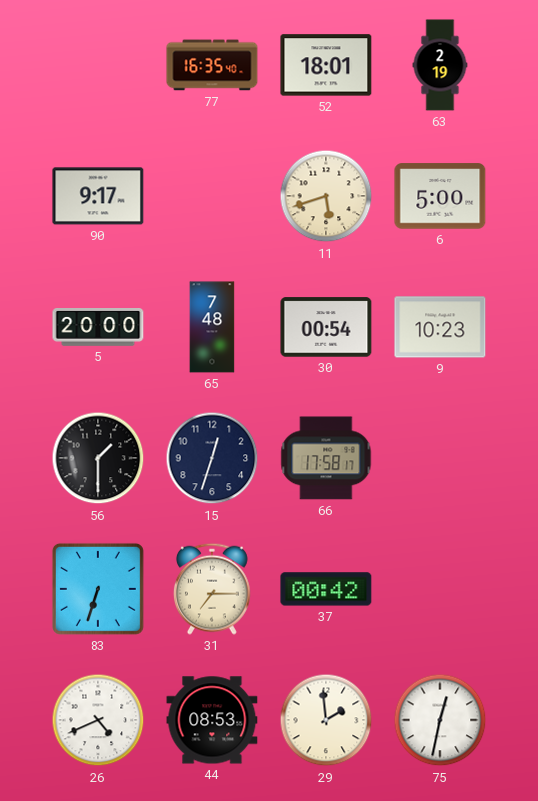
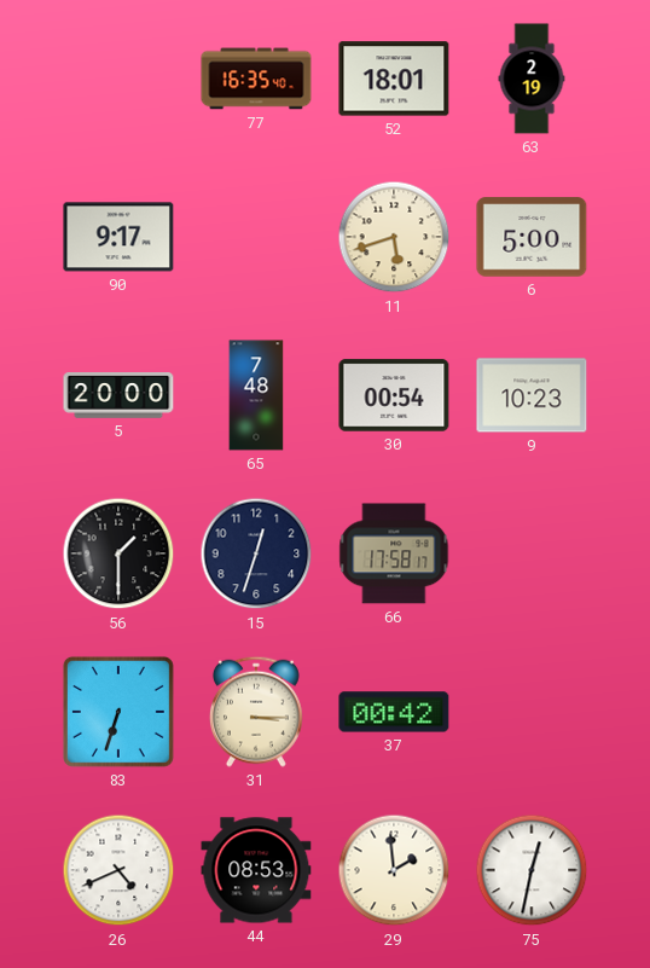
31: 7:15 -> 3:15
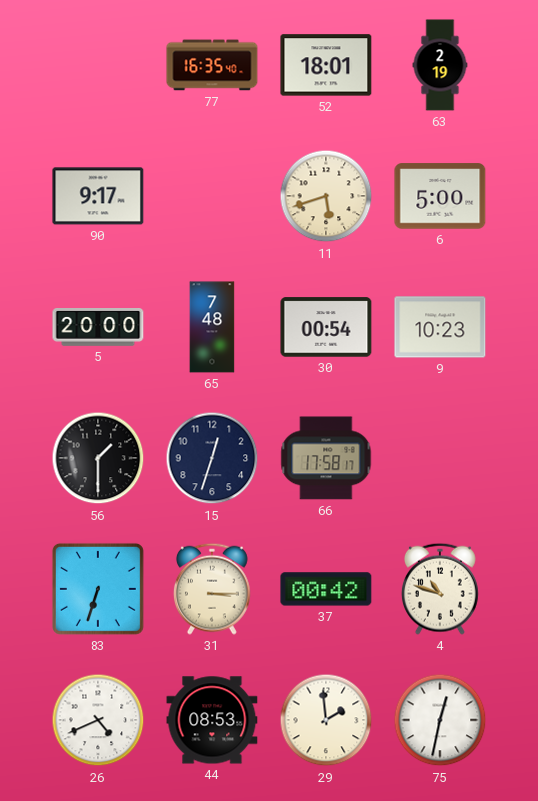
4: none -> 10:48
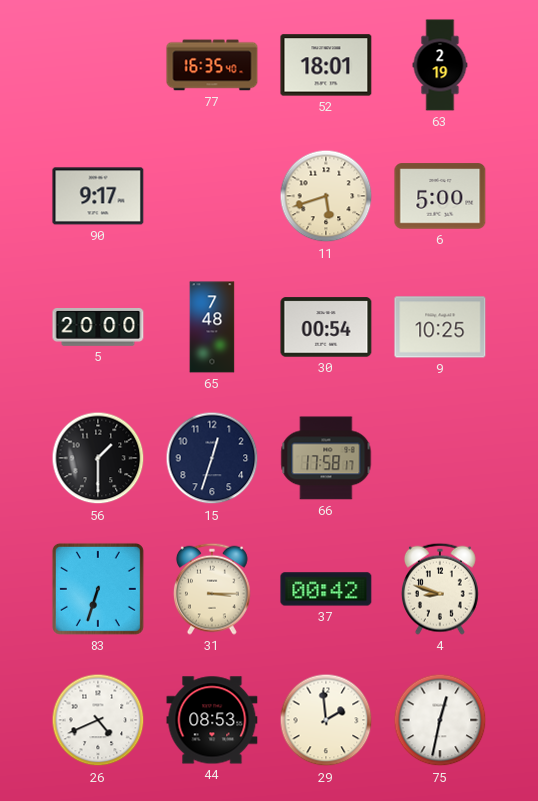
9: 10:23 -> 10:25
4: 10:48 -> 8:48
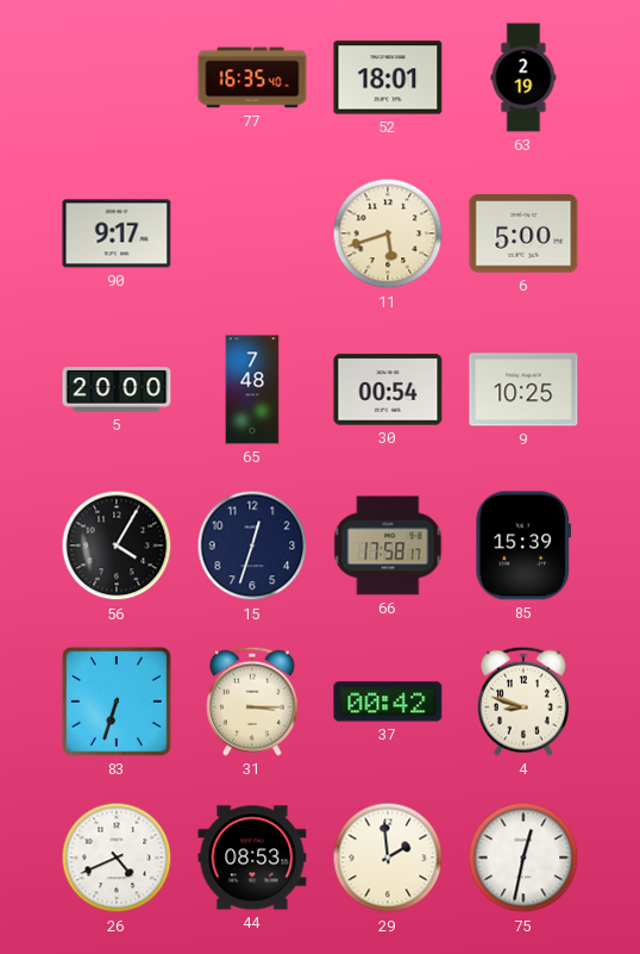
56: 1:30 -> 4:05
85: none -> 15:39
